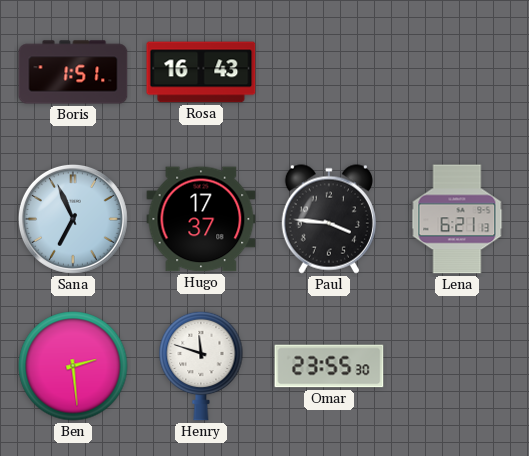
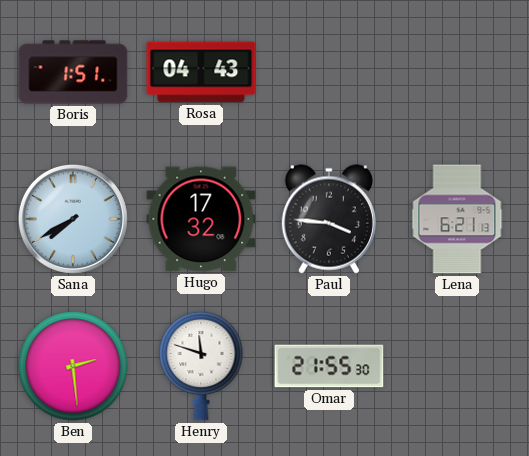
Rosa: 16:43 -> 04:43
Sana: 6:56 -> 7:40
Hugo: 17:37 -> 17:32
Omar: 23:55 -> 21:55
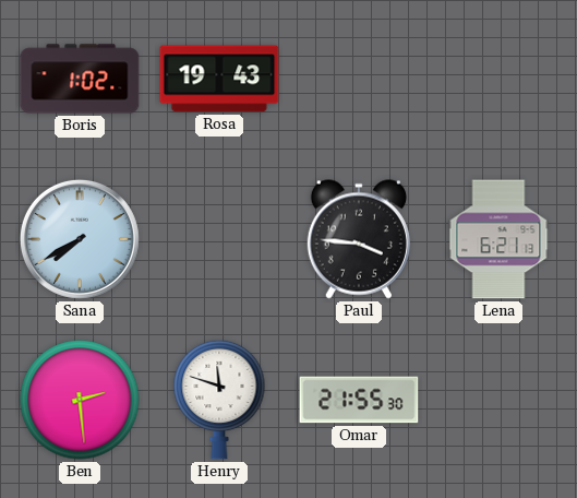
Boris: 1:51 -> 1:02
Rosa: 04:43 -> 19:43
Hugo: 17:32 -> none
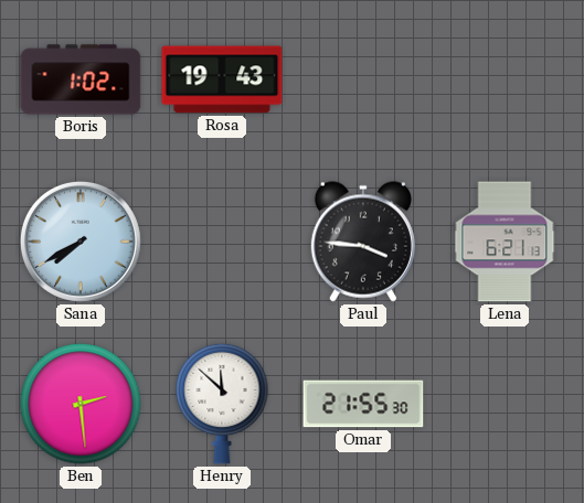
Henry: 11:48 -> 11:52
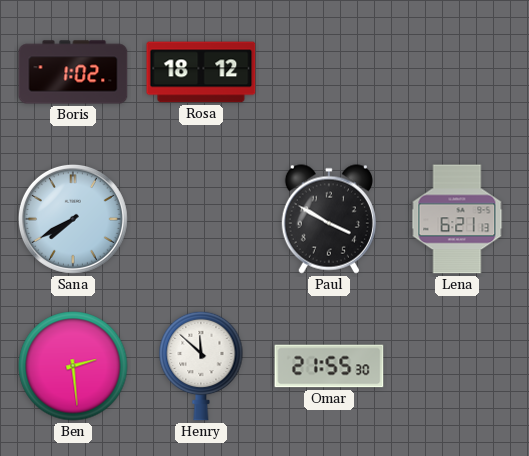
Rosa: 19:43 -> 18:12
Paul: 3:46 -> 3:50
